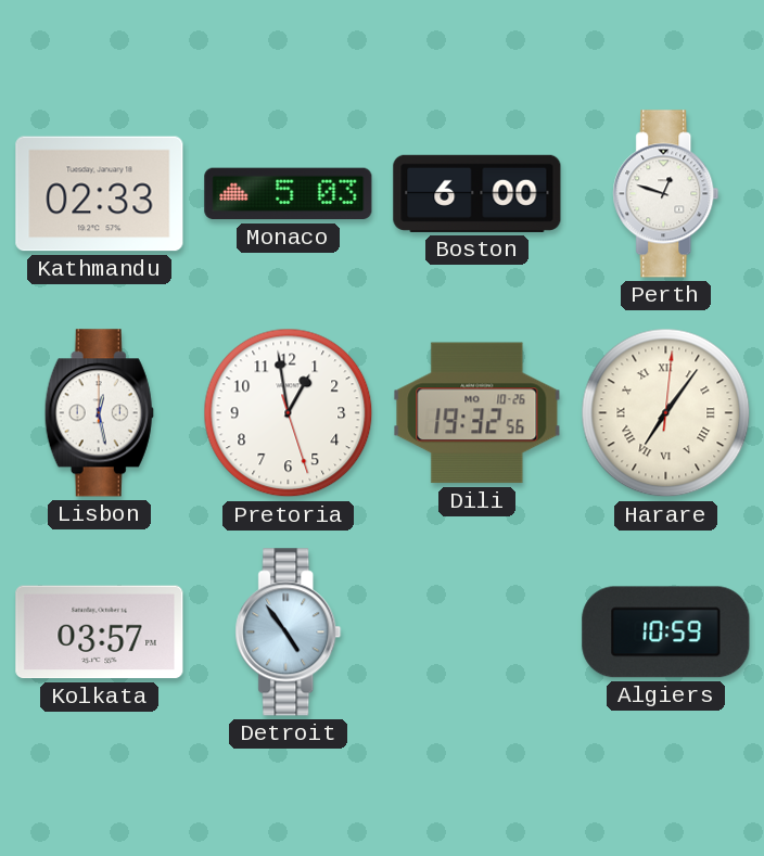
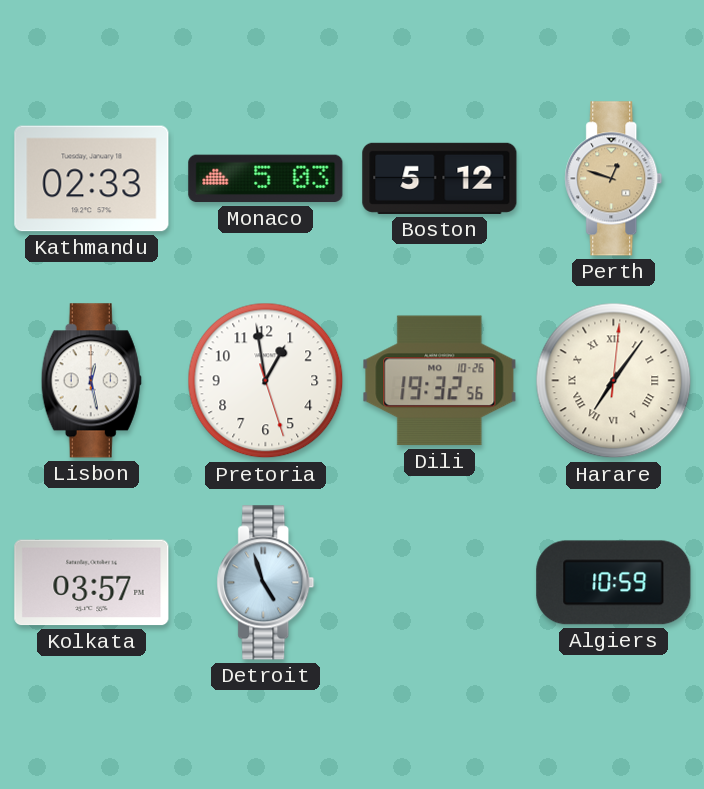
Boston: 6:00 -> 5:12
Perth dial: white -> champagne
Detroit: 4:54 -> 4:57
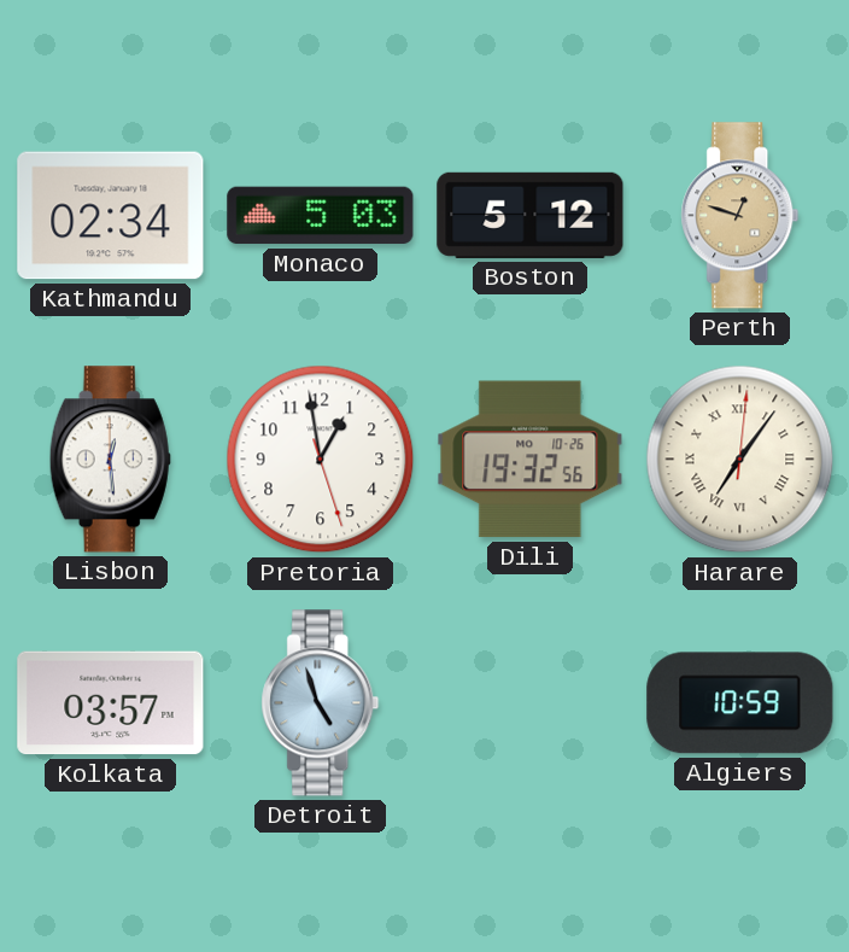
Kathmandu: 02:33 -> 02:34
Lisbon: 12:28 -> 12:29
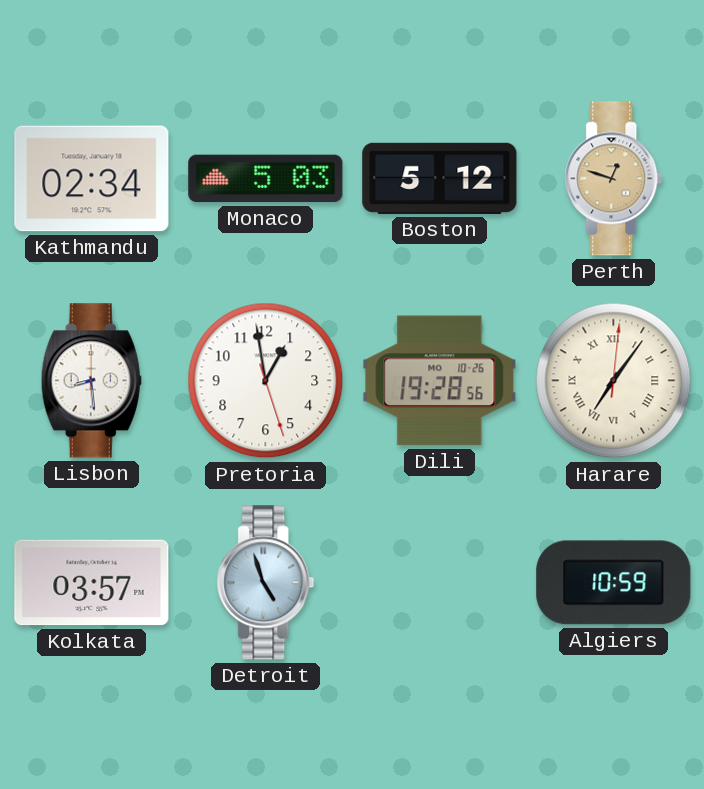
Lisbon: 12:29 -> 8:29
Dili: 19:32 -> 19:28
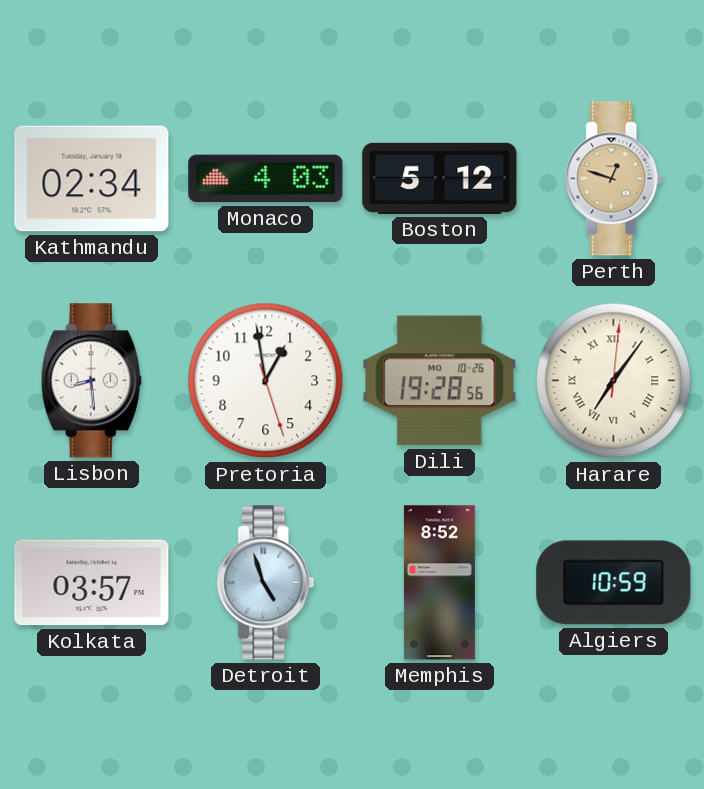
Monaco: 5:03 -> 4:03
Memphis: none -> 8:52
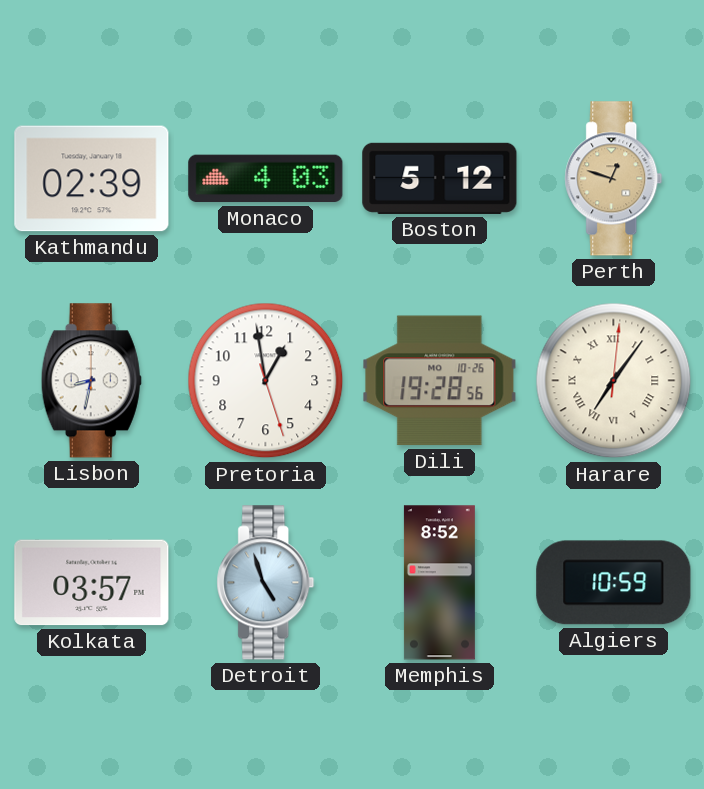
Kathmandu: 02:34 -> 02:39
Lisbon: 8:29 -> 8:32
